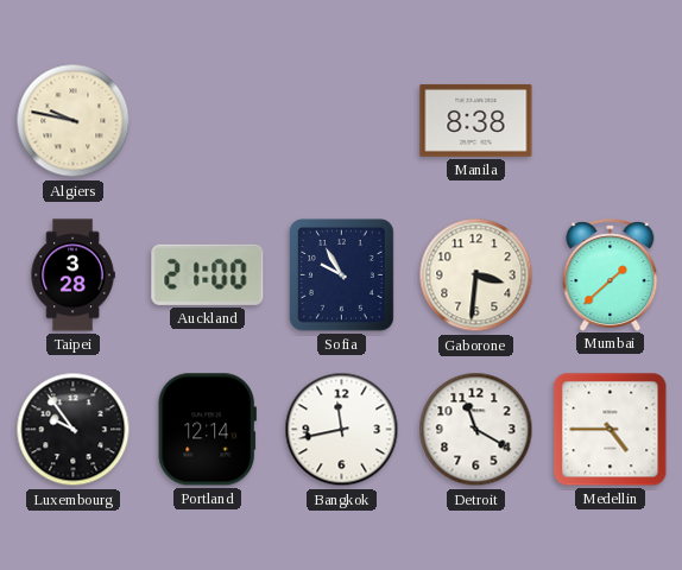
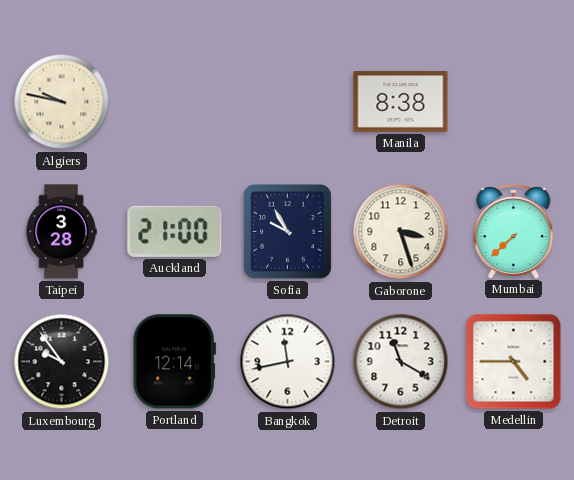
Gaborone: 3:31 -> 3:27
Mumbai: 1:38 -> 7:38
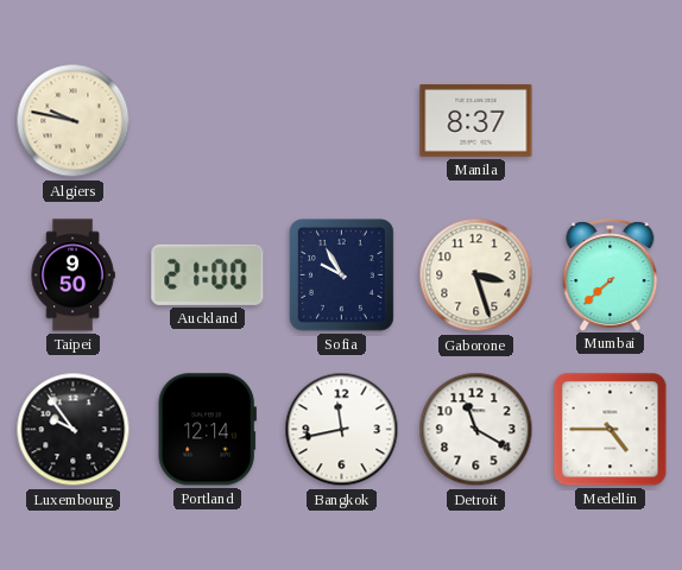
Manila: 8:38 -> 8:37
Taipei: 3:28 -> 9:50
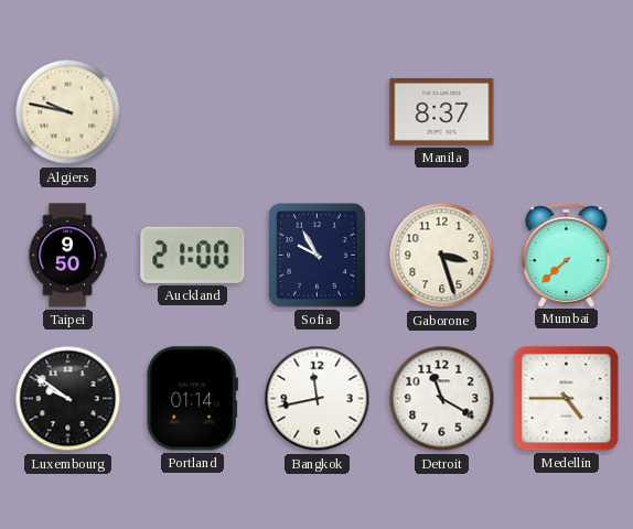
Luxembourg: 9:54 -> 9:51
Portland: 12:14 -> 01:14
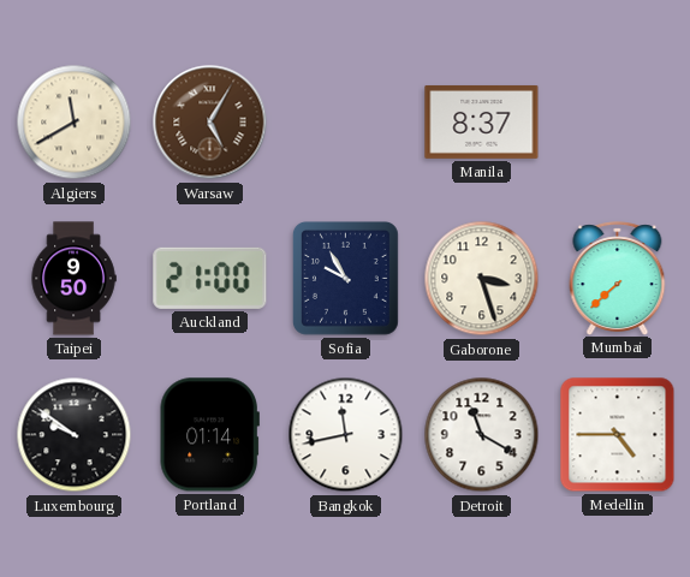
Algiers: 9:47 -> 11:40
Warsaw: none -> 5:05
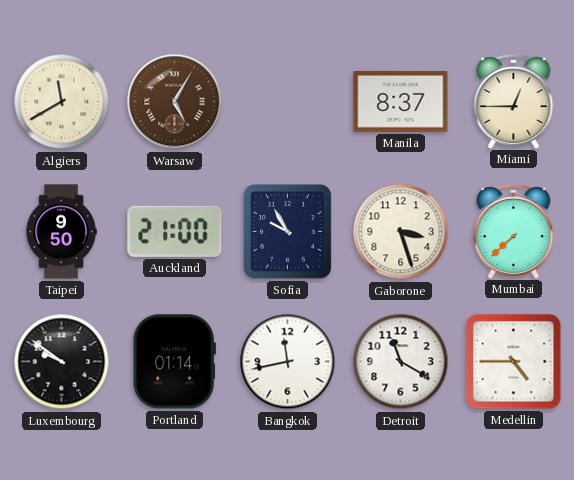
Miami: none -> 12:45
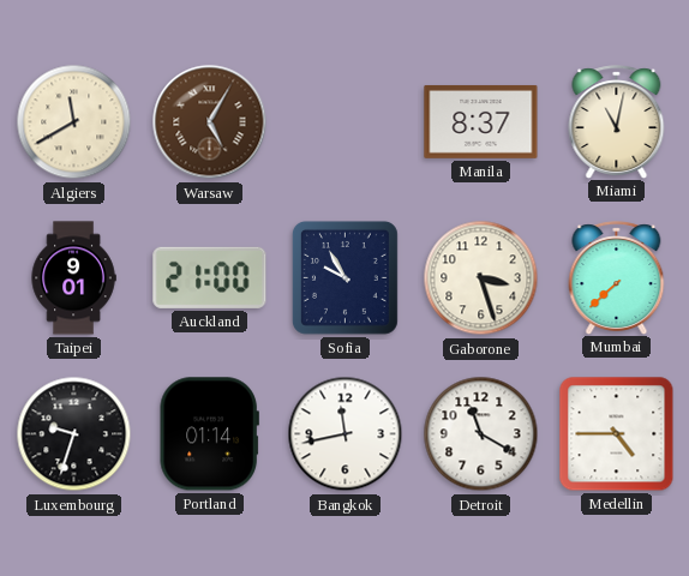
Miami: 12:45 -> 11:02
Taipei: 9:50 -> 9:01
Luxembourg: 9:51 -> 9:33
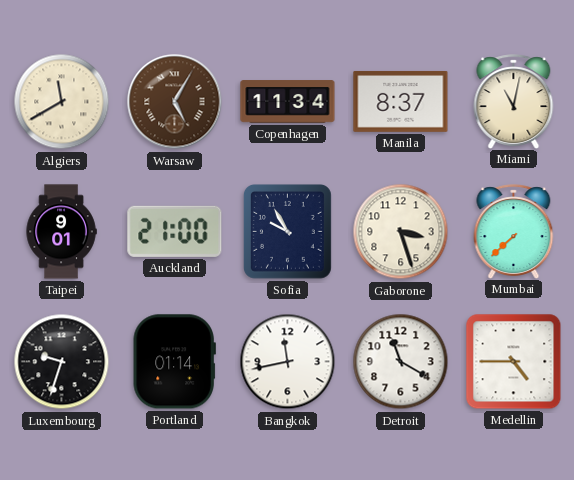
Copenhagen: none -> 11:34
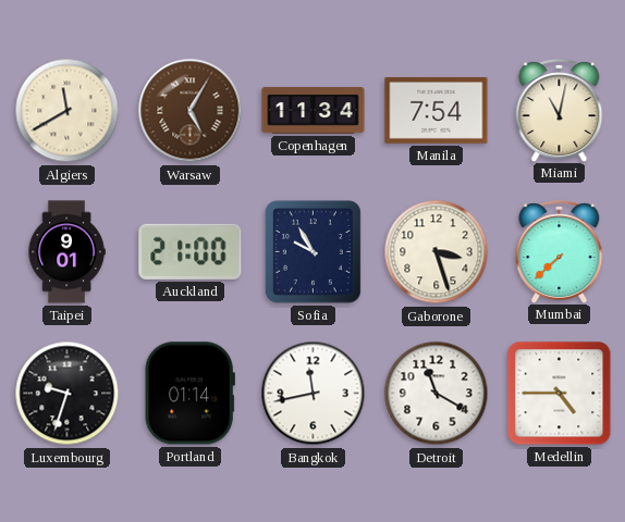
Manila: 8:37 -> 7:54
